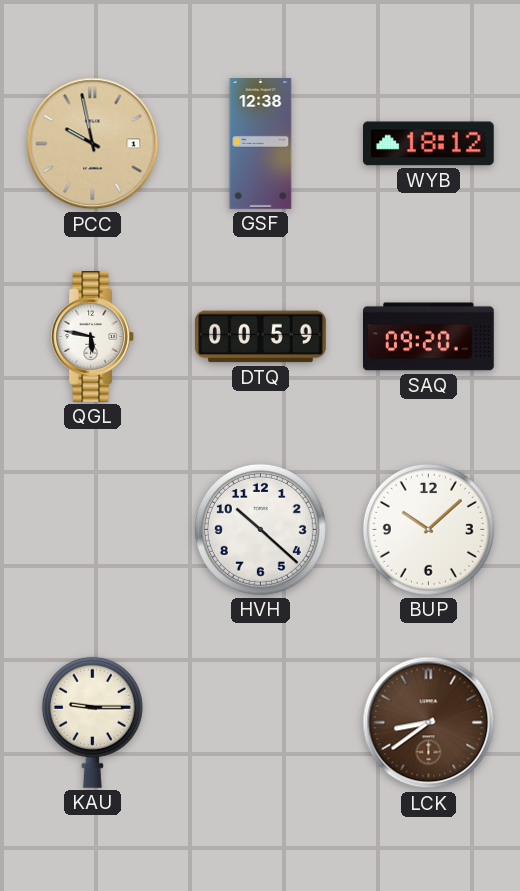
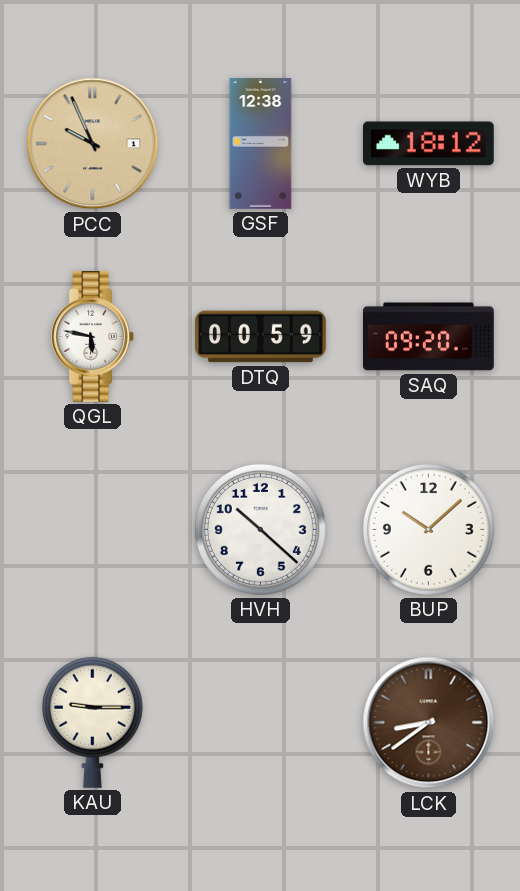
PCC: 9:58 -> 9:56
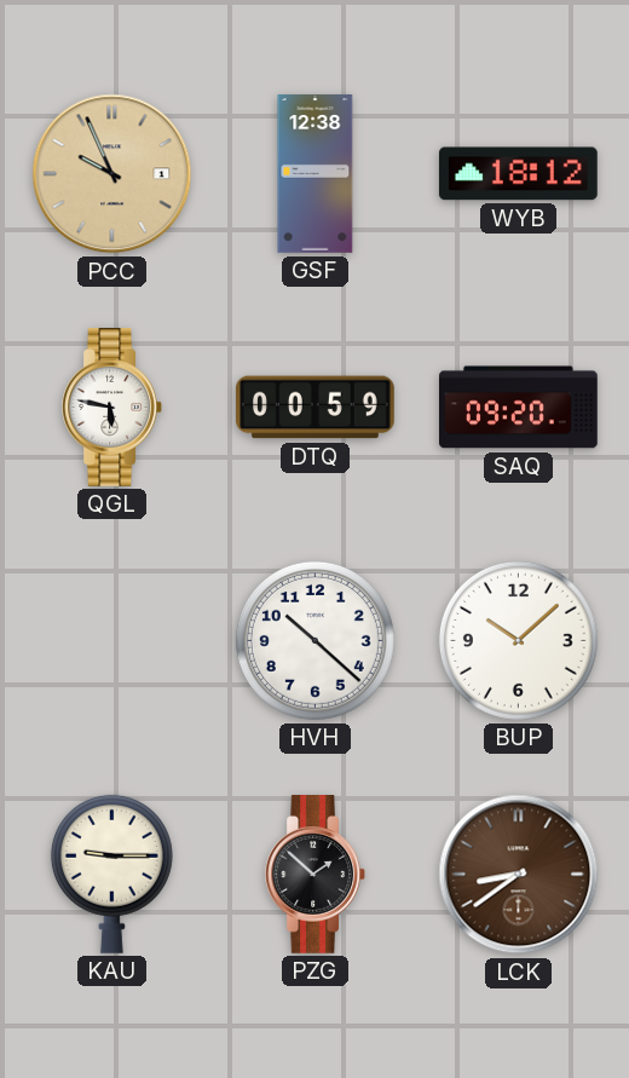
PZG: none -> 1:52
